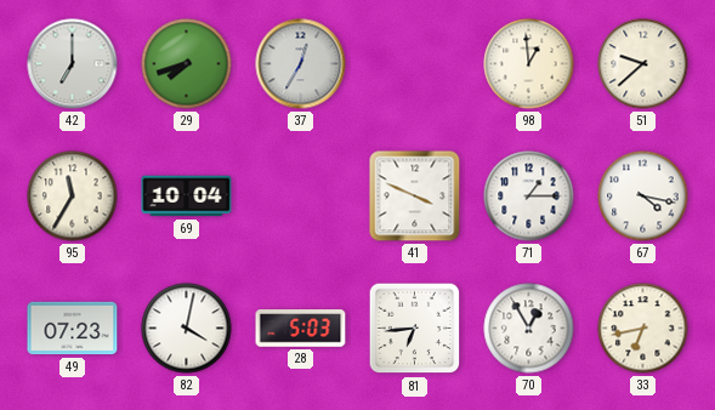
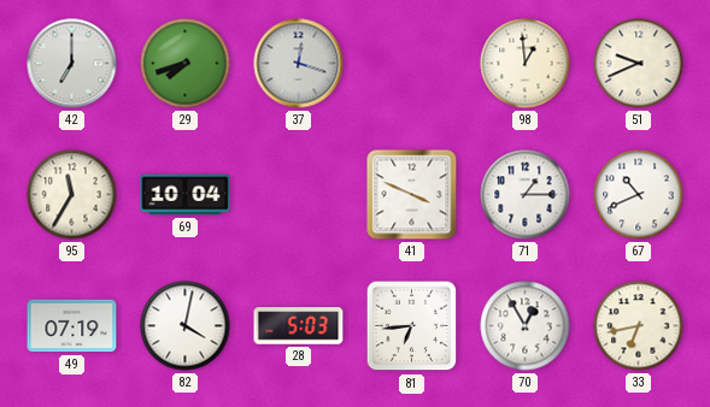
37: 12:35 -> 12:18
51: 9:38 -> 9:41
67: 4:17 -> 10:41
49: 07:23 -> 07:19
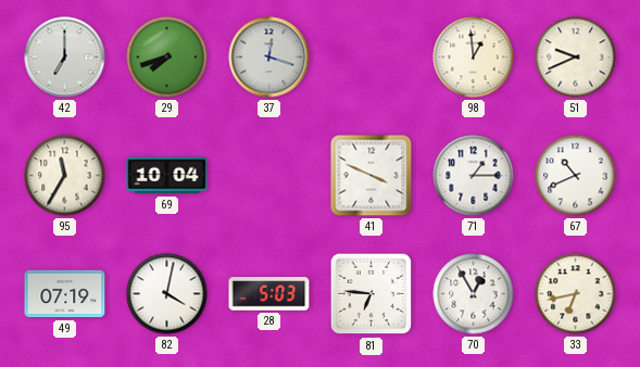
81: 6:44 -> 6:46
